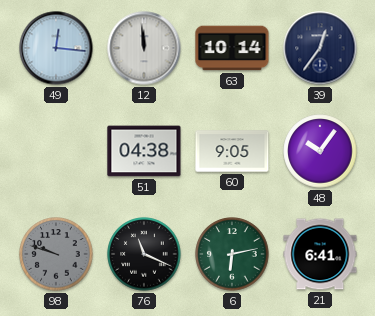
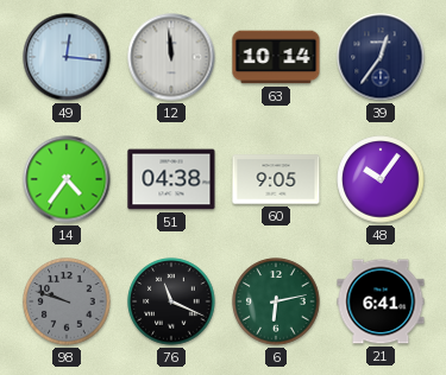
14: none -> 4:36
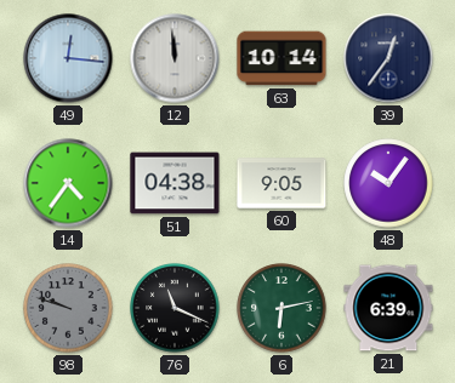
21: 6:41 -> 6:39
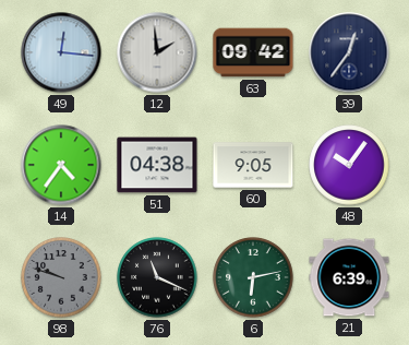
12: 11:59 -> 1:59
63: 10:14 -> 09:42
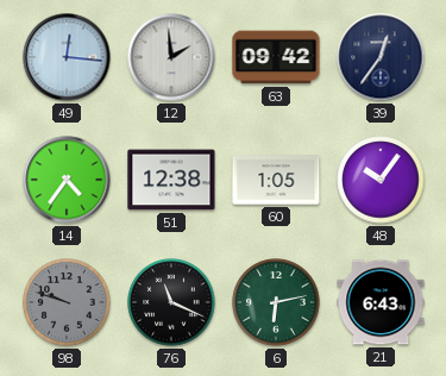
51: 04:38 -> 12:38
60: 9:05 -> 1:05
21: 6:39 -> 6:43
